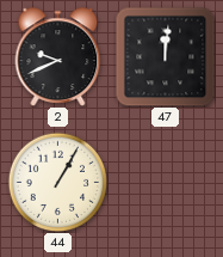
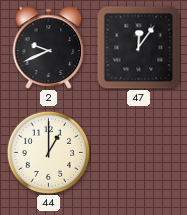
47: 12:01 -> 12:06
44: 1:05 -> 1:00
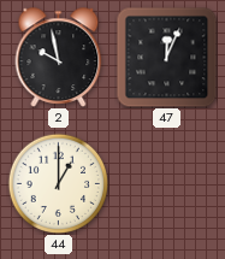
2: 9:41 -> 9:58
47: 12:06 -> 12:04
